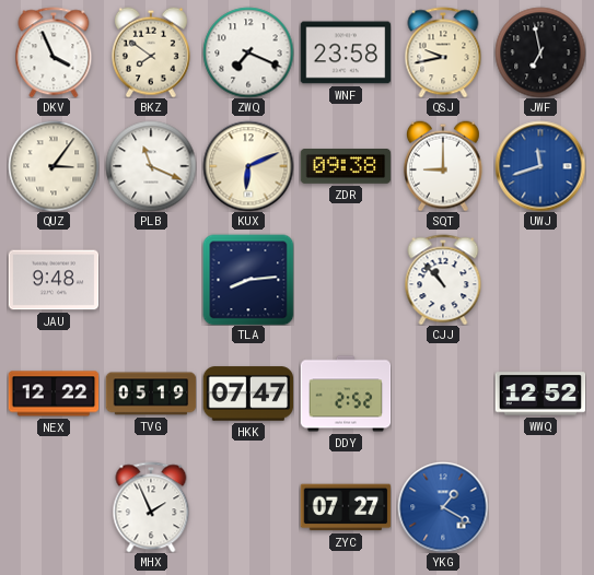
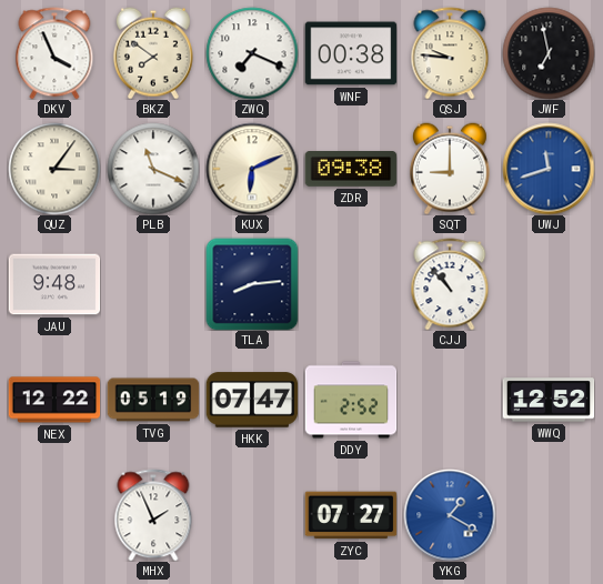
WNF: 23:58 -> 00:38
QSJ: 9:43 -> 9:46
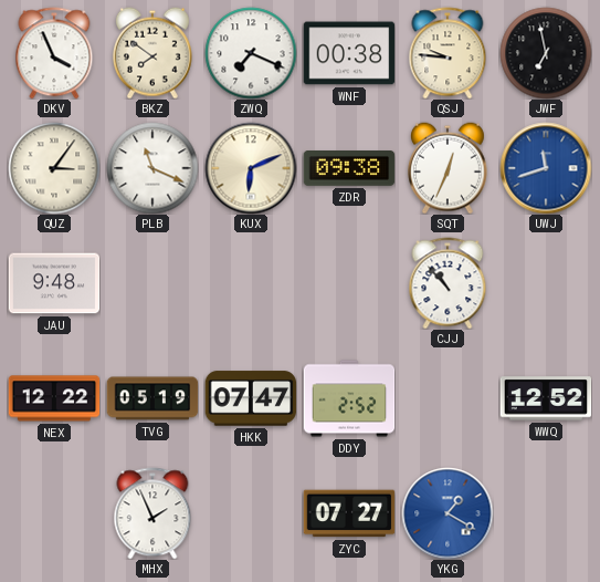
SQT: 9:00 -> 12:34
TLA: 8:14 -> none
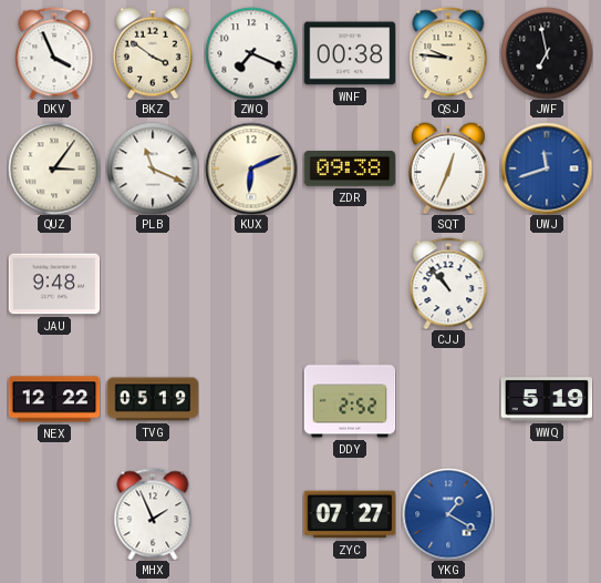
BKZ: 7:51 -> 3:51
HKK: 07:47 -> none
WWQ: 12:52 -> 5:19
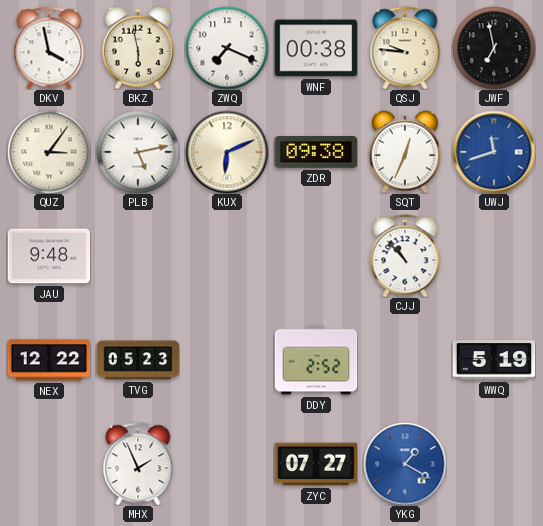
DKV: 3:56 -> 3:58
BKZ: 3:51 -> 5:58
PLB: 11:19 -> 5:13
TVG: 05:19 -> 05:23
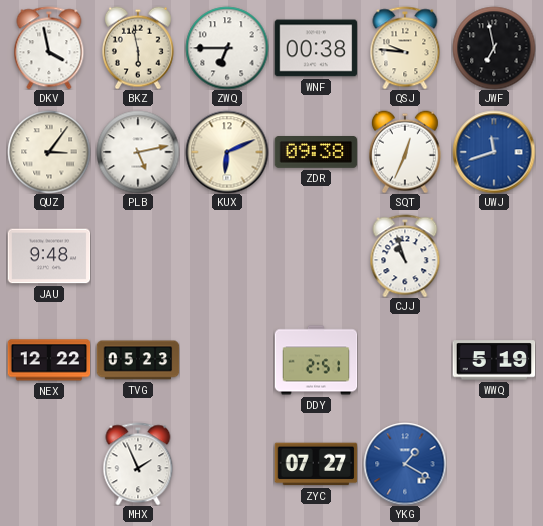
ZWQ: 7:19 -> 6:45
CJJ: 10:53 -> 10:57
DDY: 2:52 -> 2:51
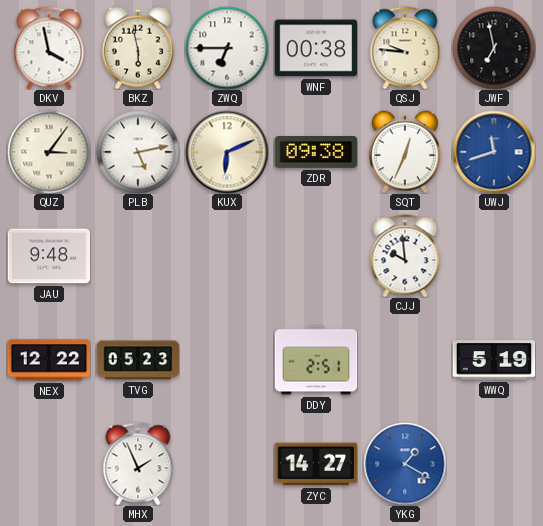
CJJ: 10:57 -> 9:59
ZYC: 07:27 -> 14:27
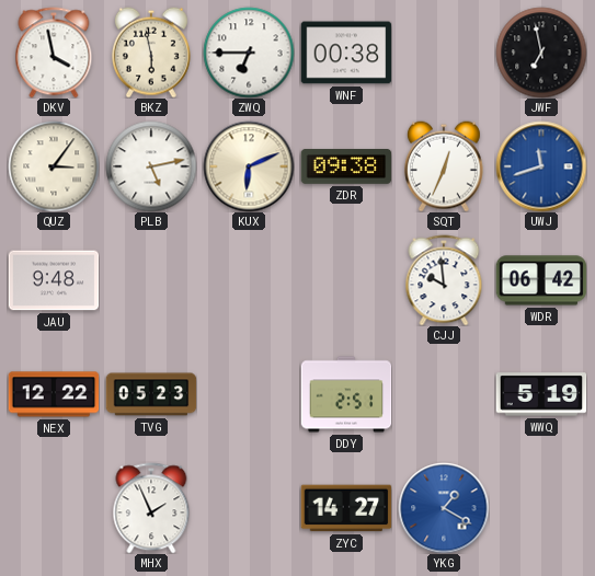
QSJ: 9:46 -> none
WDR: none -> 06:42
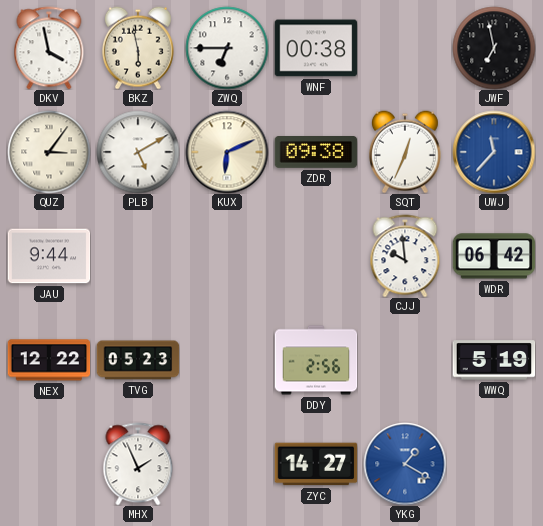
PLB: 5:13 -> 5:10
UWJ: 11:42 -> 11:37
JAU: 9:48 -> 9:44
DDY: 2:51 -> 2:56
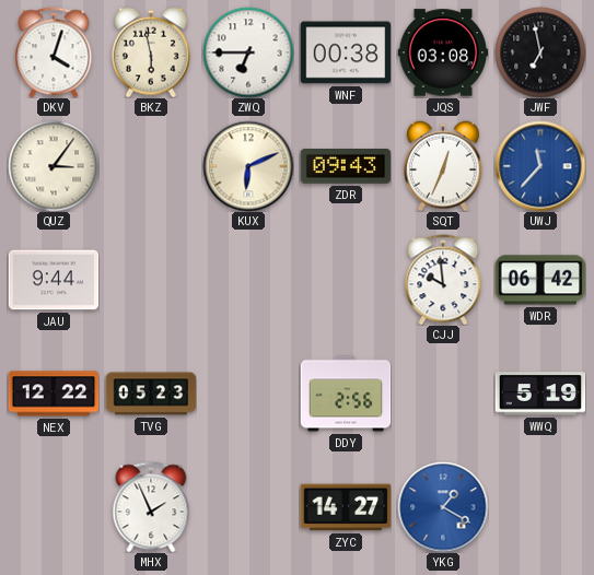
DKV: 3:58 -> 4:03
JQS: none -> 03:08
PLB: 5:10 -> none
ZDR: 09:38 -> 09:43
